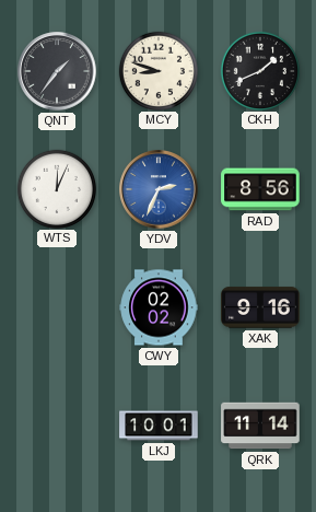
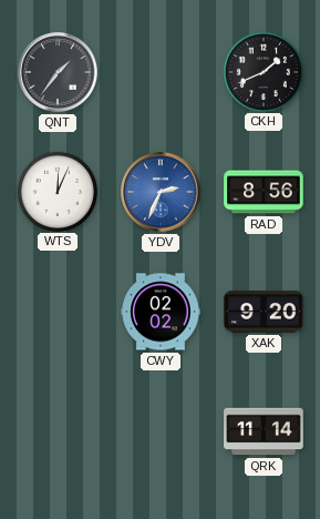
MCY: 8:48 -> none
XAK: 9:16 -> 9:20
LKJ: 10:01 -> none
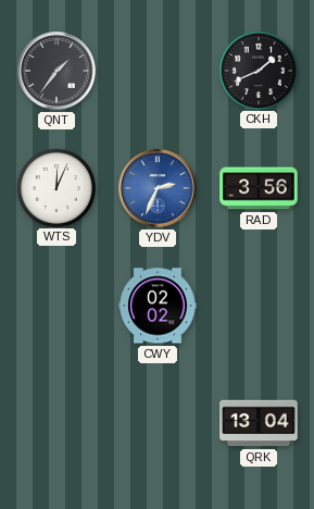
RAD: 8:56 -> 3:56
XAK: 9:20 -> none
QRK: 11:14 -> 13:04
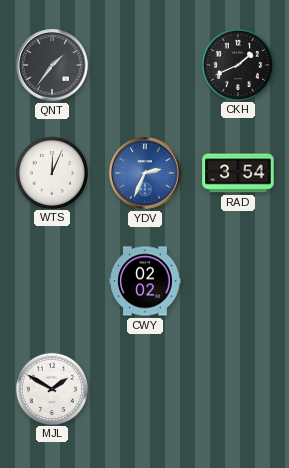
RAD: 3:56 -> 3:54
MJL: none -> 1:50
QRK: 13:04 -> none
